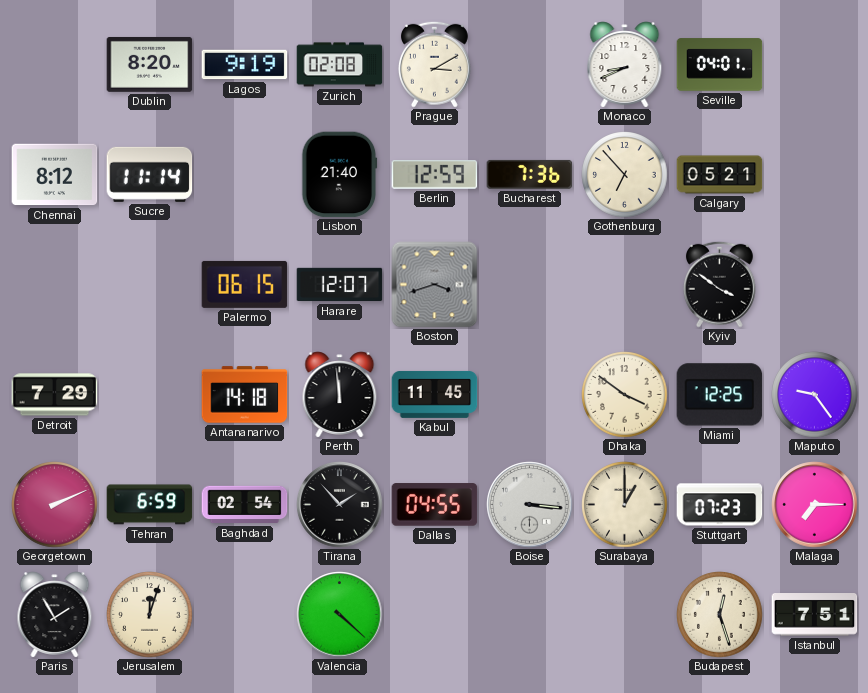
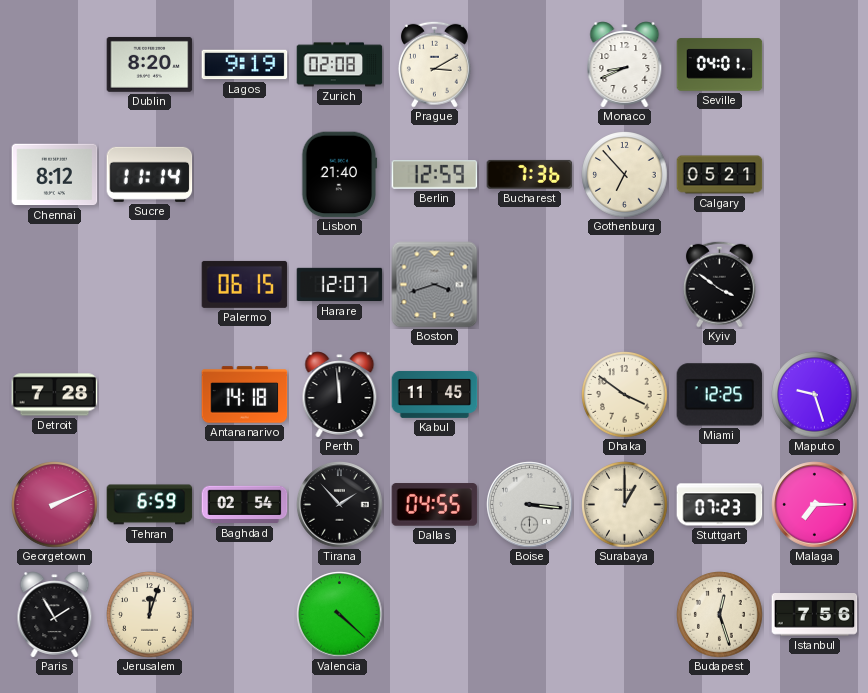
Detroit: 7:29 -> 7:28
Maputo: 9:24 -> 9:27
Istanbul: 7:51 -> 7:56
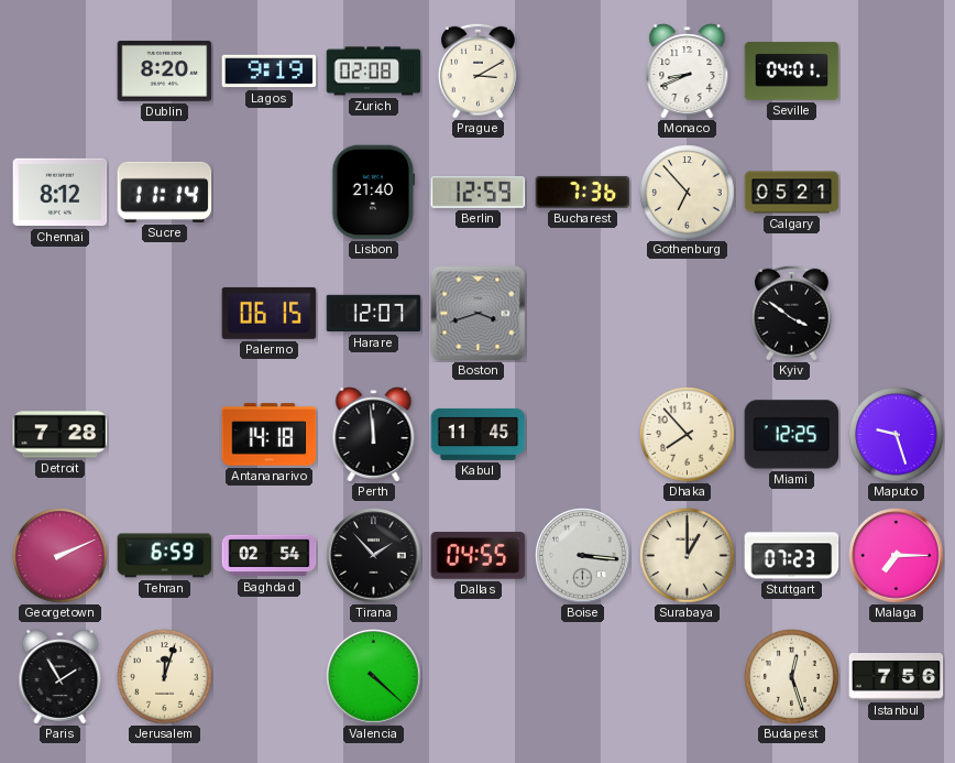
Dhaka: 3:51 -> 7:53
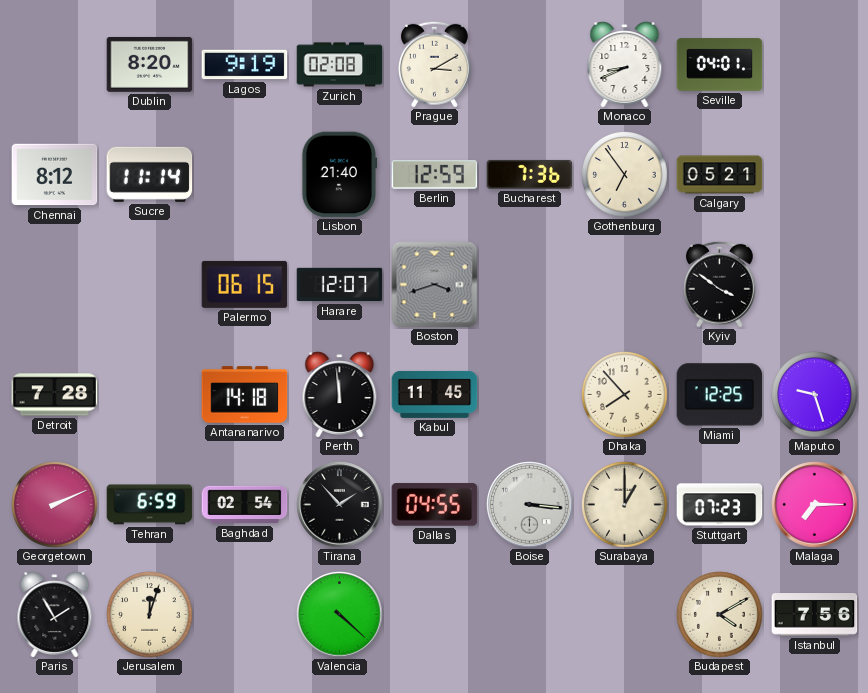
Gothenburg: 6:53 -> 6:54
Budapest: 12:27 -> 4:10
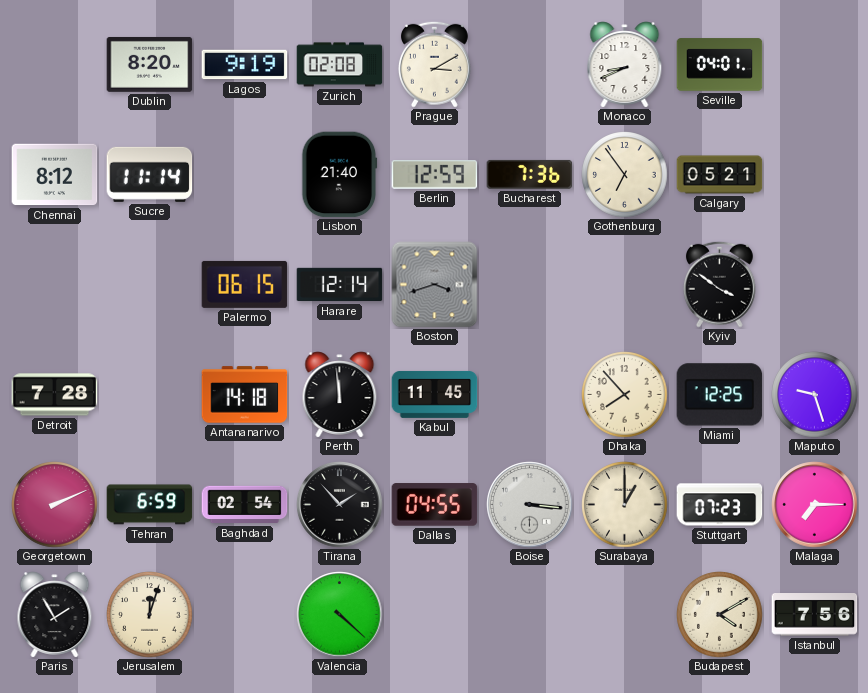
Harare: 12:07 -> 12:14
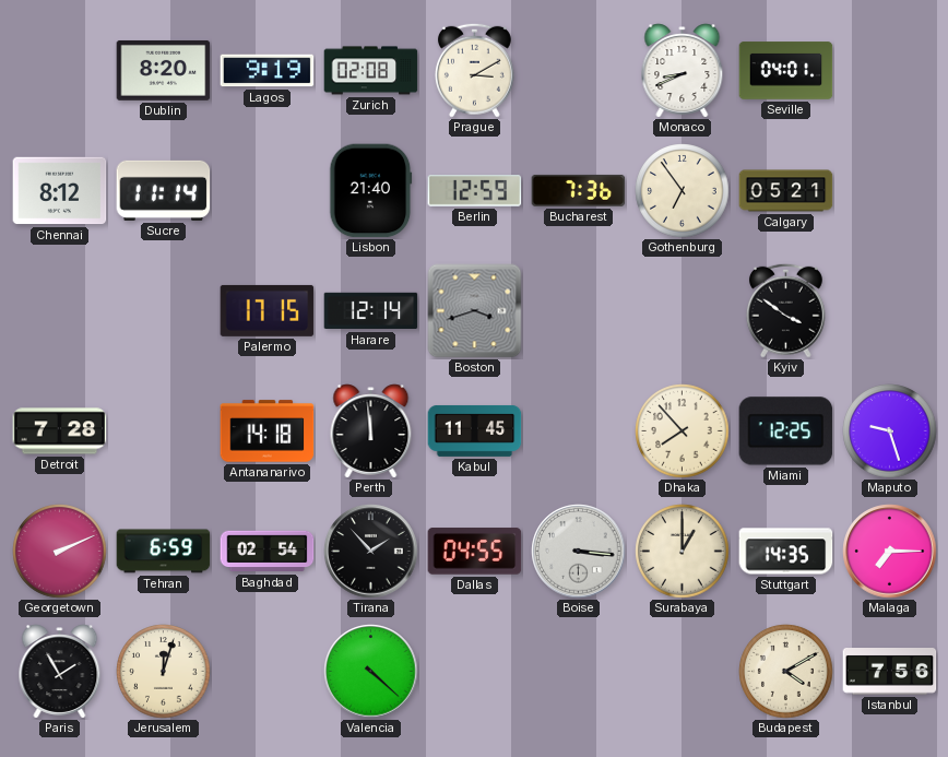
Palermo: 06:15 -> 17:15
Stuttgart: 07:23 -> 14:35
